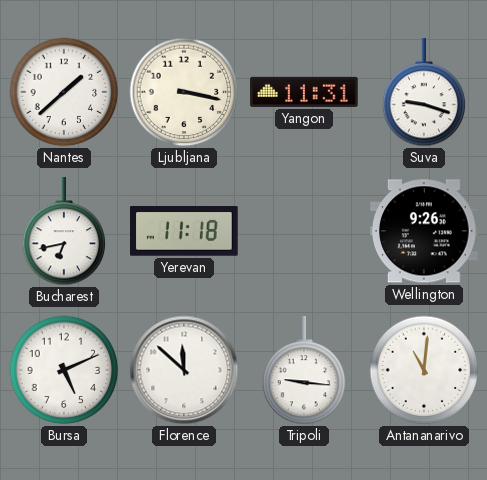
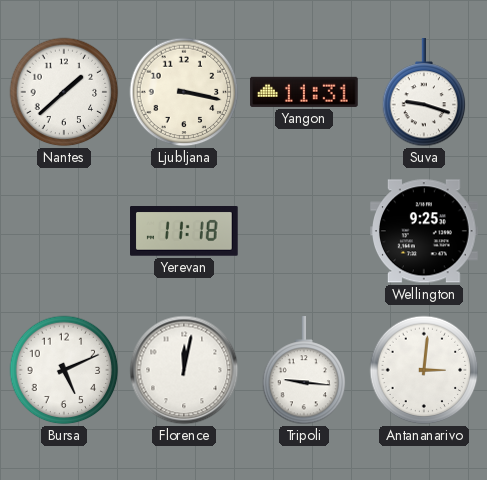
Bucharest: 6:43 -> none
Wellington: 9:26 -> 9:25
Florence: 11:52 -> 12:02
Antananarivo: 11:01 -> 3:01
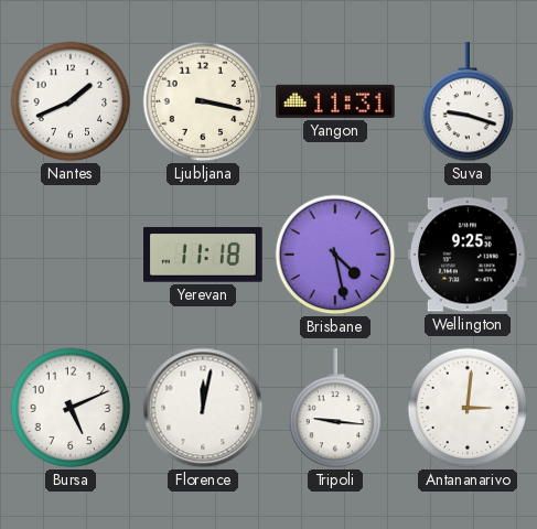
Nantes: 1:38 -> 1:41
Brisbane: none -> 4:28
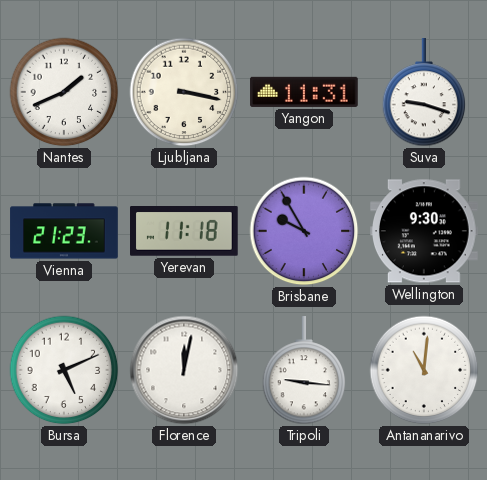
Vienna: none -> 21:23
Brisbane: 4:28 -> 9:55
Wellington: 9:25 -> 9:30
Antananarivo: 3:01 -> 11:01
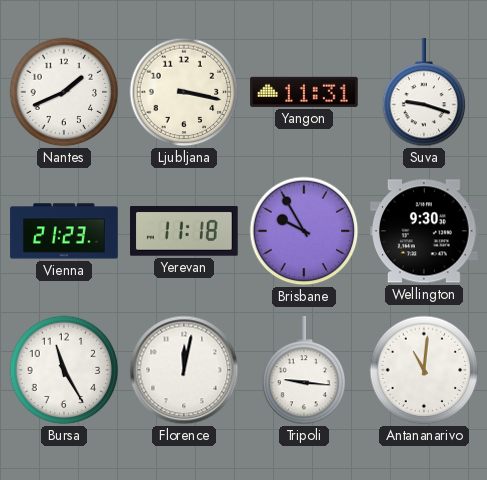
Bursa: 5:11 -> 11:25
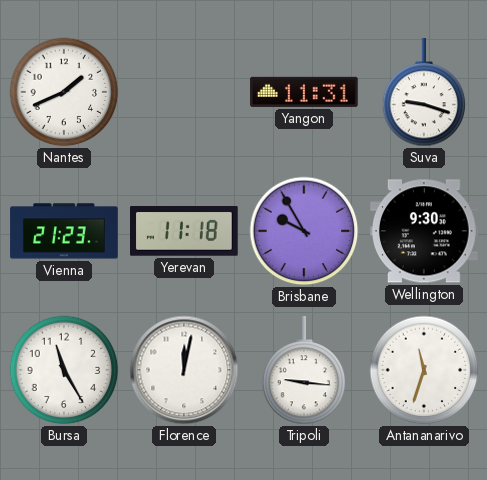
Ljubljana: 3:17 -> none
Antananarivo: 11:01 -> 11:33
